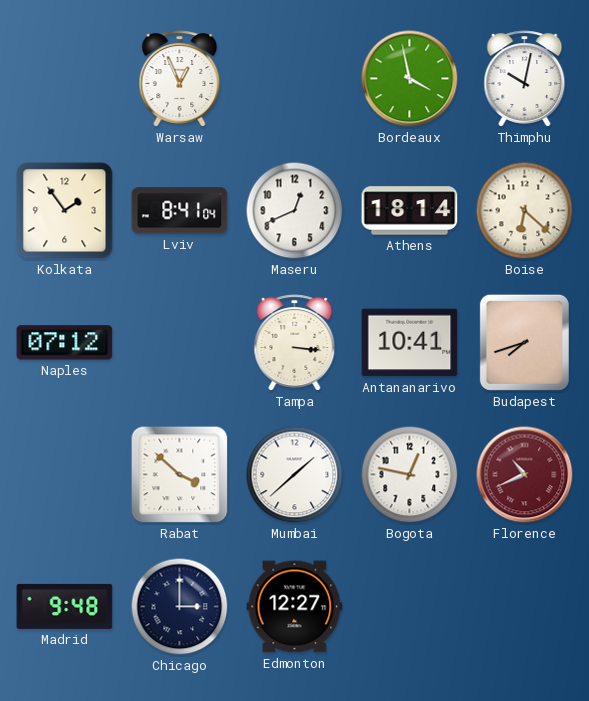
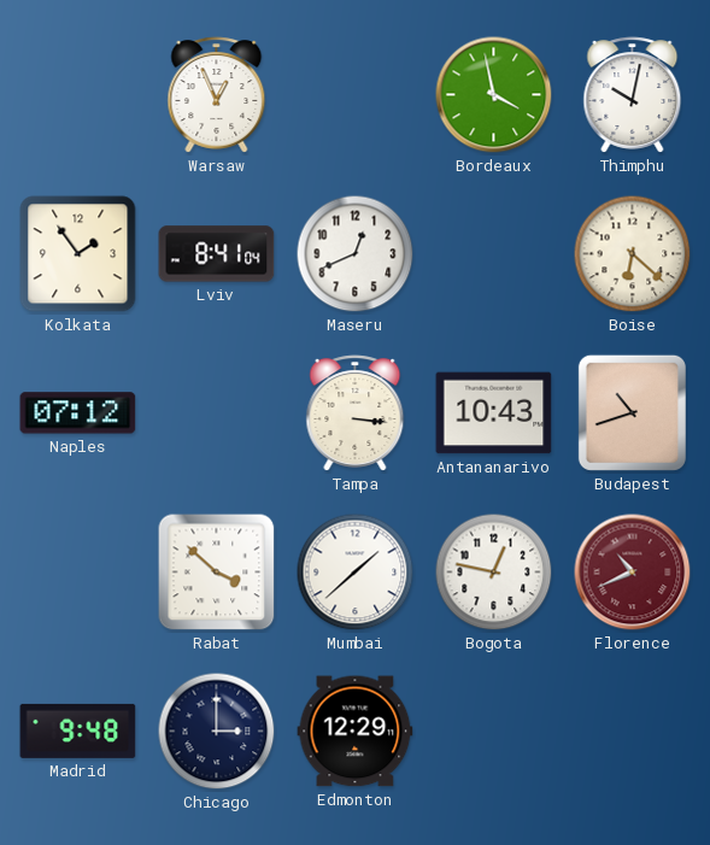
Athens: 18:14 -> none
Antananarivo: 10:41 -> 10:43
Budapest: 7:42 -> 10:42
Edmonton: 12:27 -> 12:29
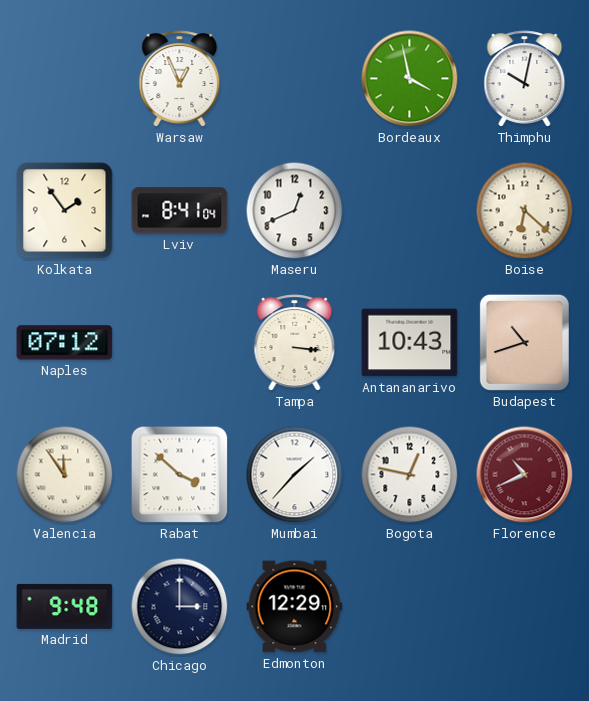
Valencia: none -> 11:54
Mumbai: 1:38 -> 1:37
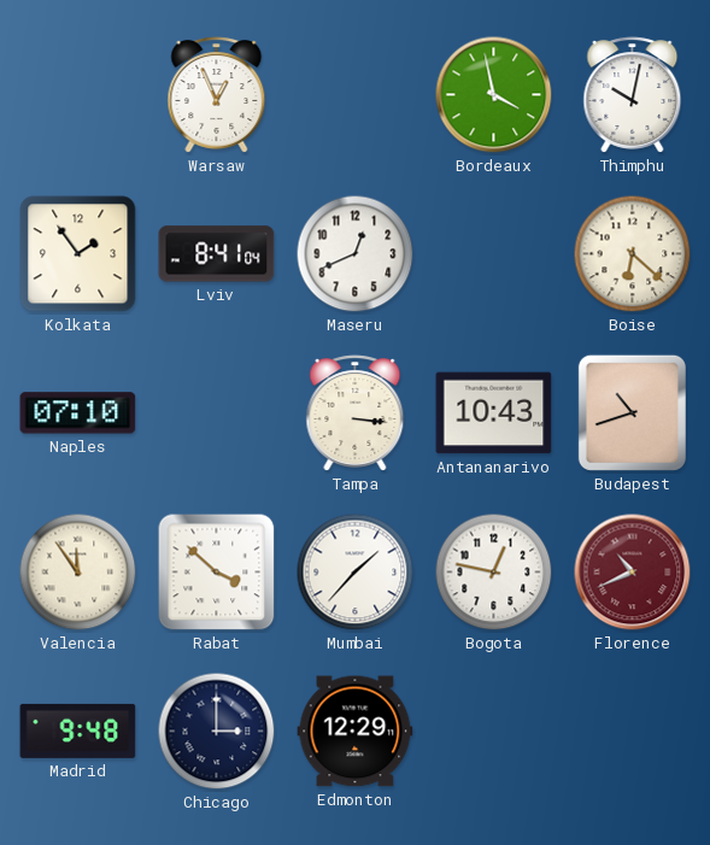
Naples: 07:12 -> 07:10
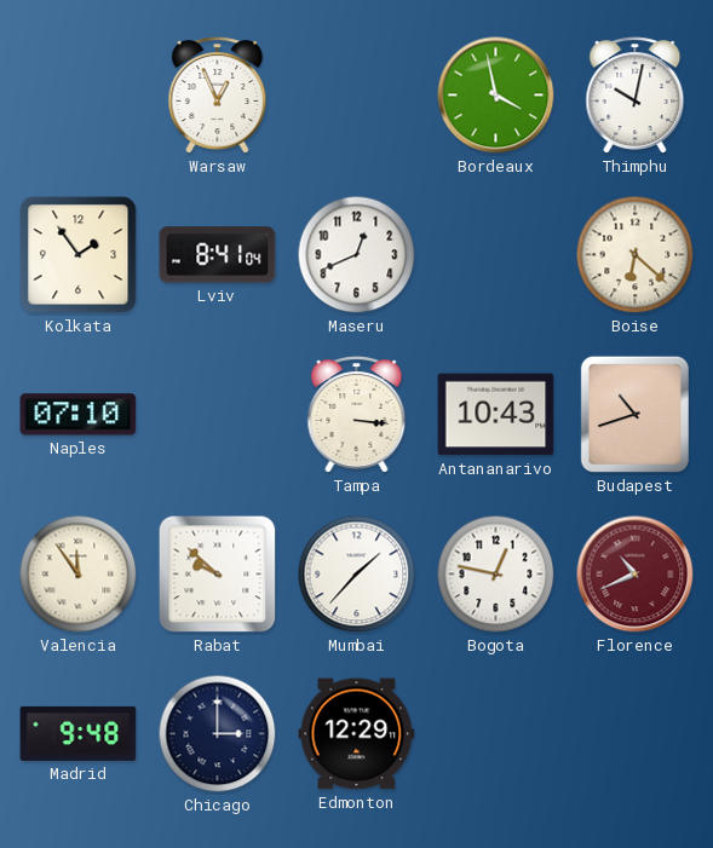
Rabat: 3:52 -> 9:52
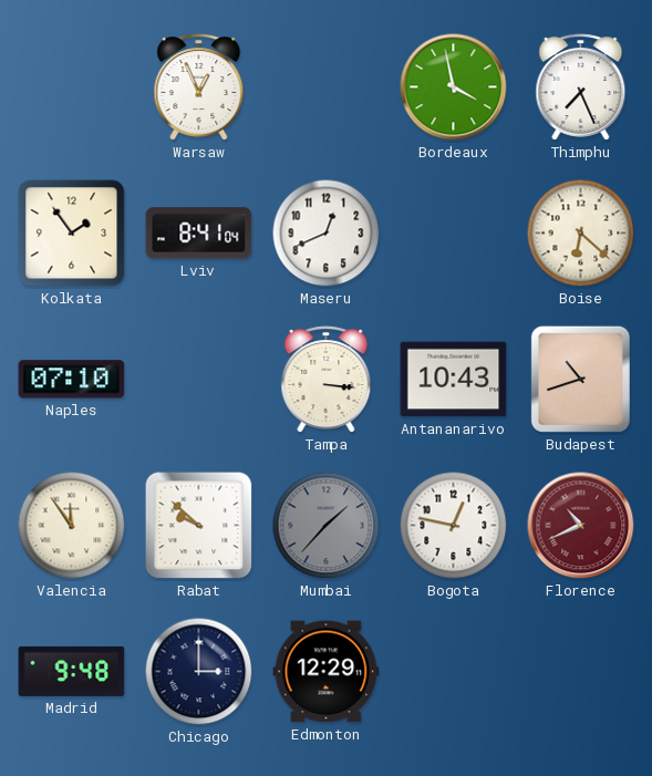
Thimphu: 10:02 -> 7:26
Mumbai dial: white -> grey
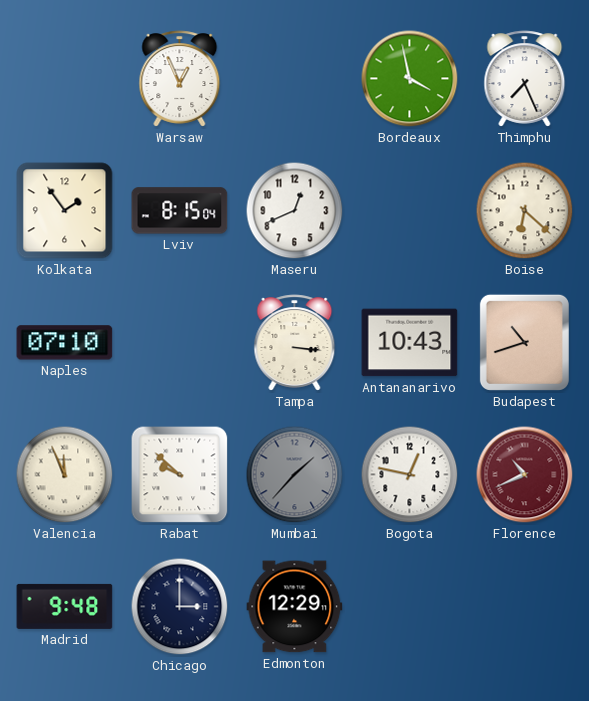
Lviv: 8:41 -> 8:15
Valencia: 11:54 -> 11:56
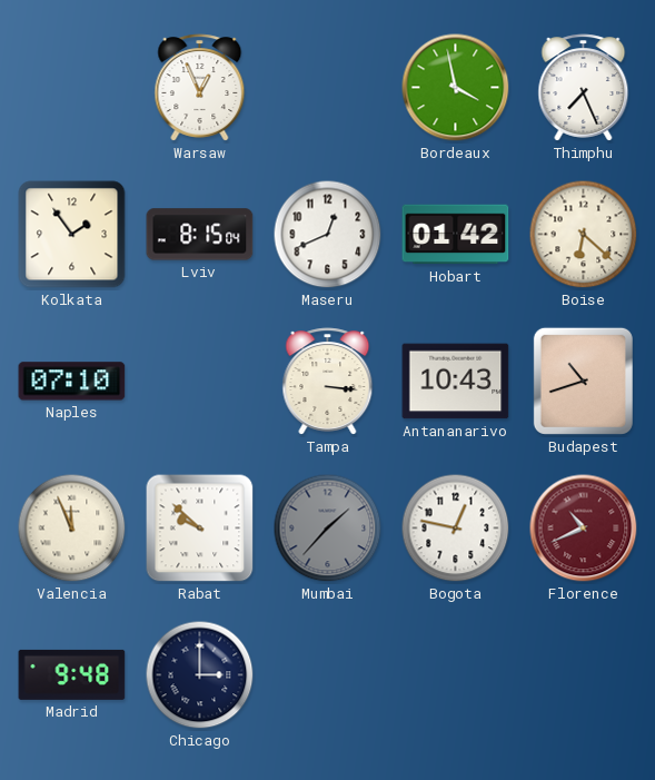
Hobart: none -> 01:42
Edmonton: 12:29 -> none
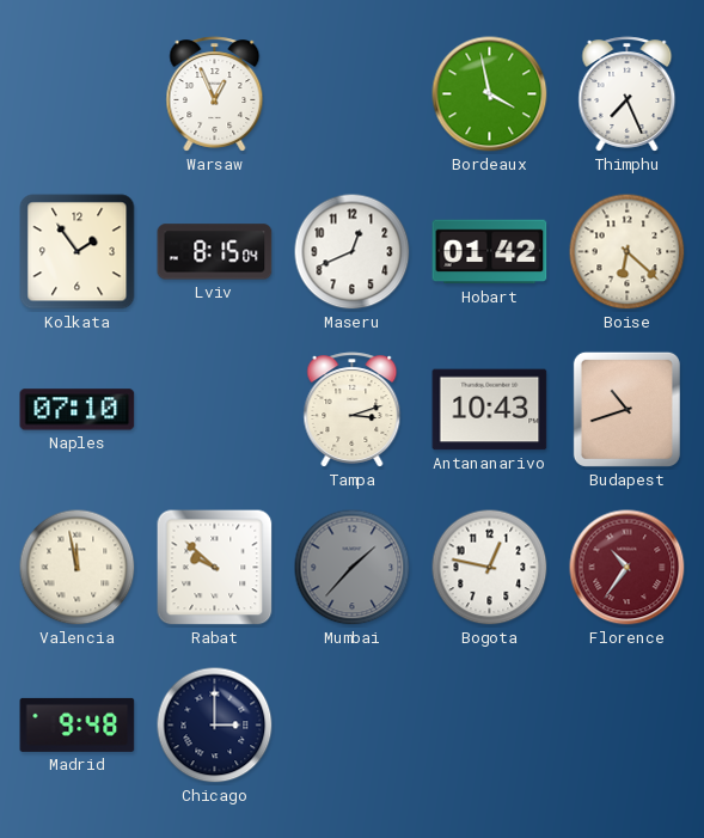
Tampa: 3:16 -> 3:12
Valencia: 11:56 -> 11:58
Florence: 10:41 -> 10:36
